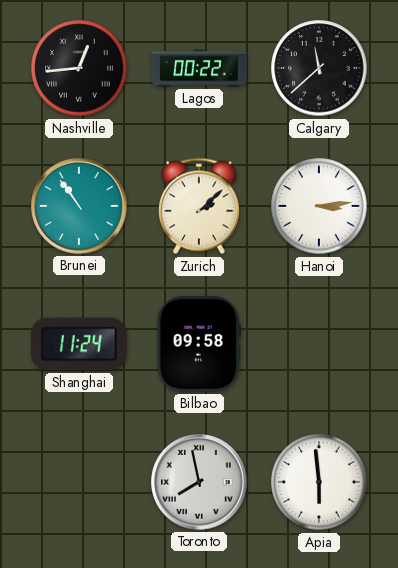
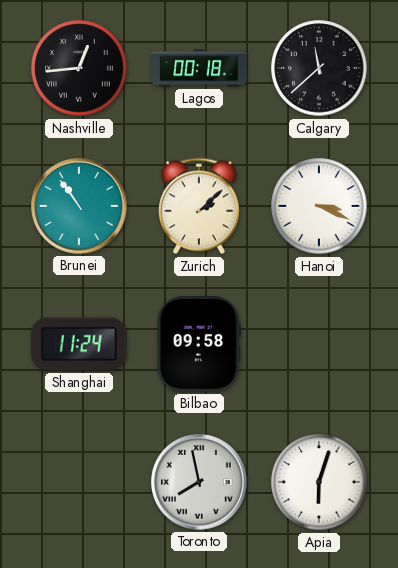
Lagos: 00:22 -> 00:18
Hanoi: 3:14 -> 3:19
Apia: 5:59 -> 6:03
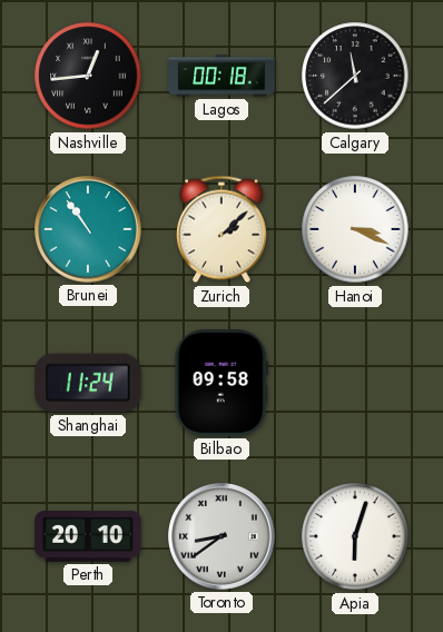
Perth: none -> 20:10
Toronto: 7:58 -> 8:39
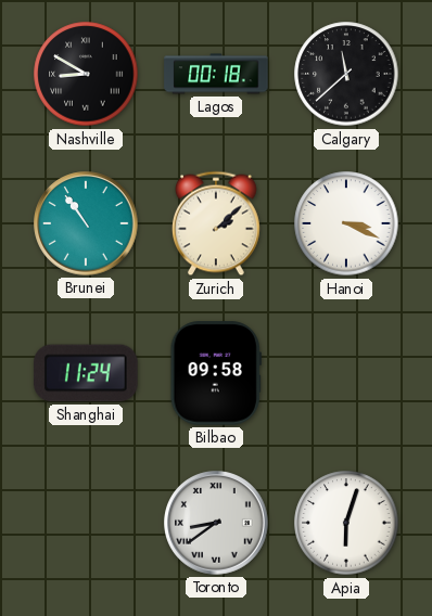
Nashville: 12:44 -> 8:50
Perth: 20:10 -> none
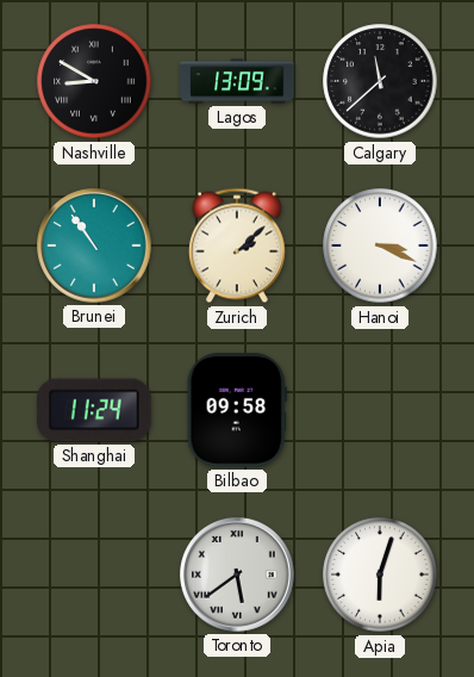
Lagos: 00:18 -> 13:09
Toronto: 8:39 -> 5:39
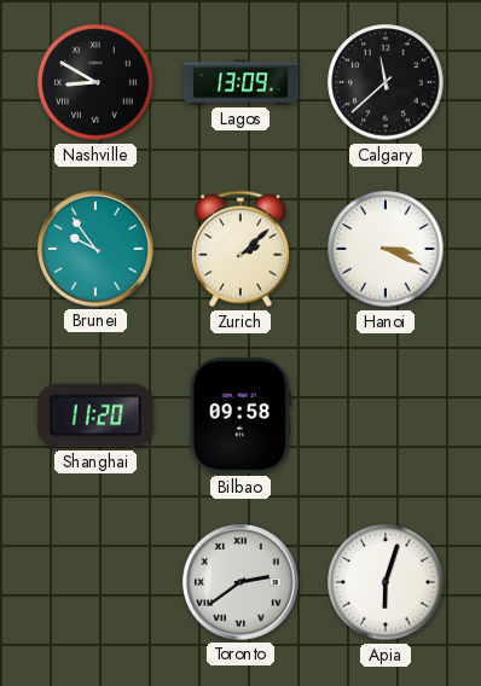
Brunei: 10:54 -> 9:54
Shanghai: 11:24 -> 11:20
Toronto: 5:39 -> 2:39
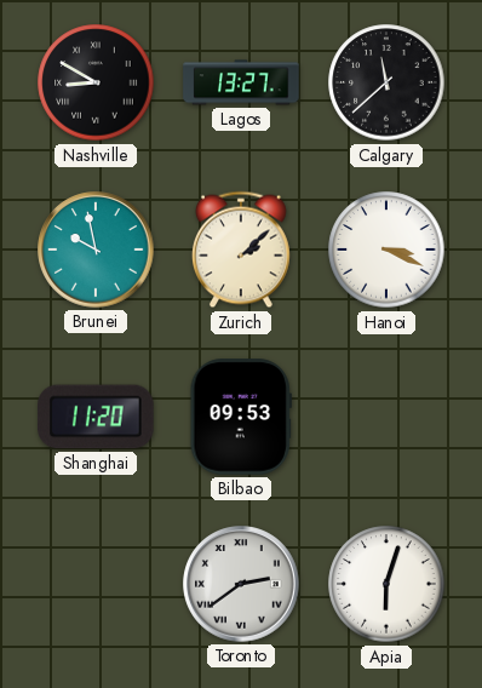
Lagos: 13:09 -> 13:27
Brunei: 9:54 -> 9:58
Bilbao: 09:58 -> 09:53
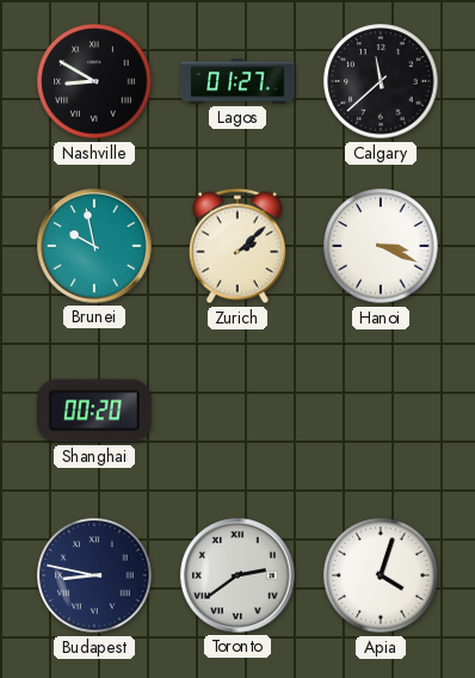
Lagos: 13:27 -> 01:27
Shanghai: 11:20 -> 00:20
Bilbao: 09:53 -> none
Budapest: none -> 8:47
Apia: 6:03 -> 4:03
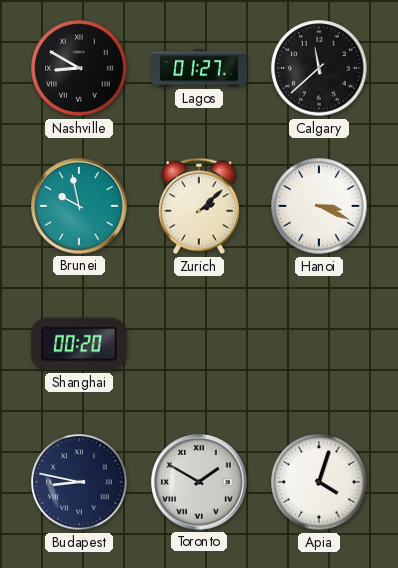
Toronto: 2:39 -> 1:50
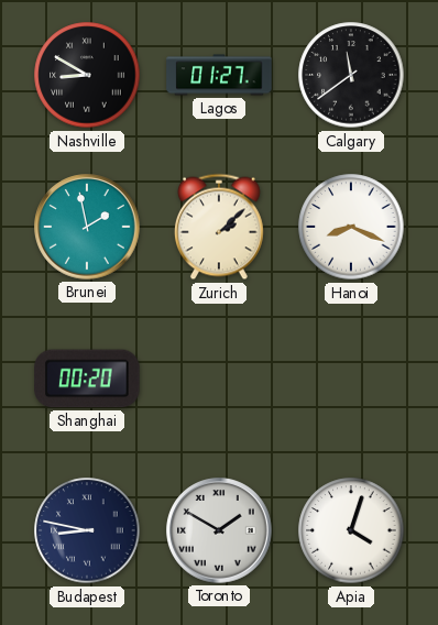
Calgary: 11:38 -> 11:39
Brunei: 9:58 -> 1:58
Hanoi: 3:19 -> 8:19
